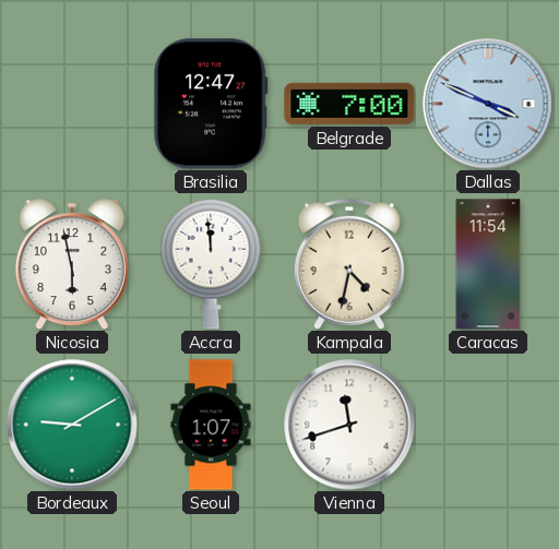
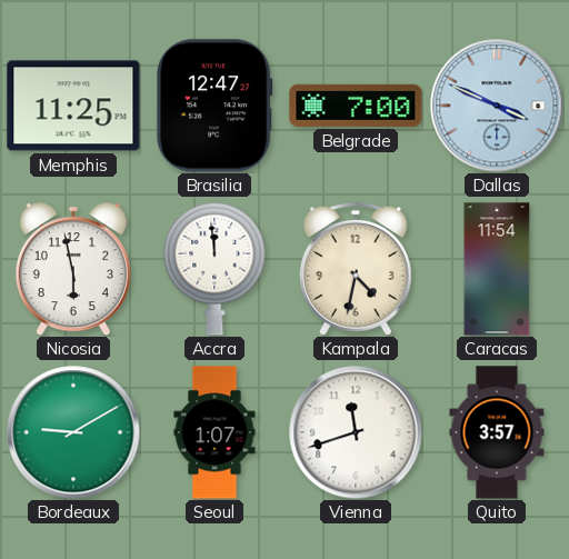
Memphis: none -> 11:25
Quito: none -> 3:57
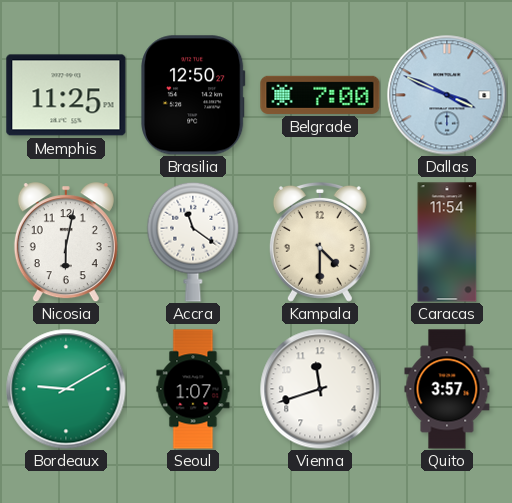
Brasilia: 12:47 -> 12:50
Nicosia: 5:58 -> 6:02
Accra: 11:59 -> 11:21
Kampala: 4:32 -> 4:30
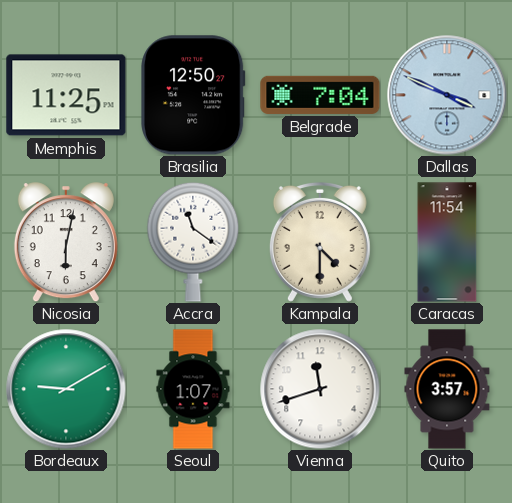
Belgrade: 7:00 -> 7:04
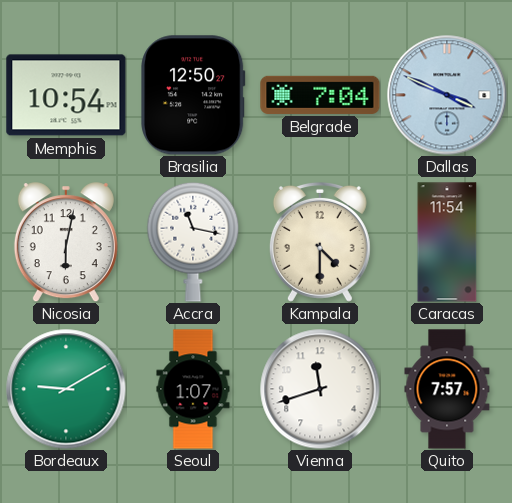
Memphis: 11:25 -> 10:54
Accra: 11:21 -> 11:17
Quito: 3:57 -> 7:57
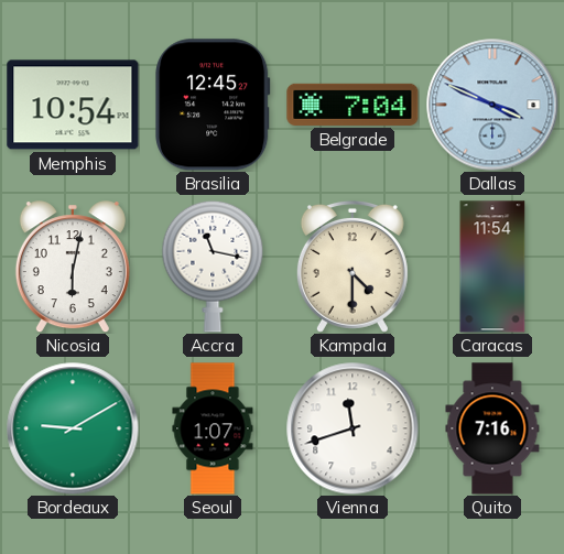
Brasilia: 12:50 -> 12:45
Quito: 7:57 -> 7:16
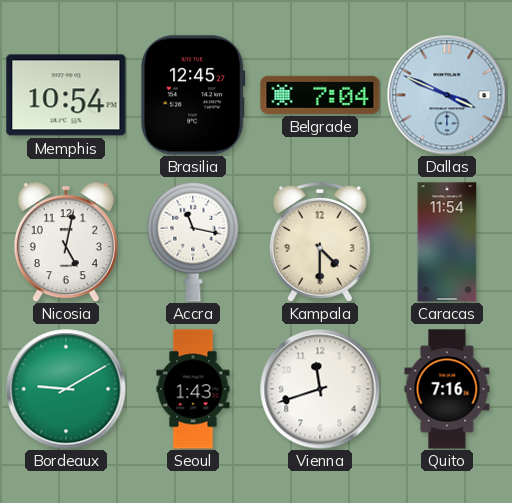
Nicosia: 6:02 -> 5:02
Seoul: 1:07 -> 1:43
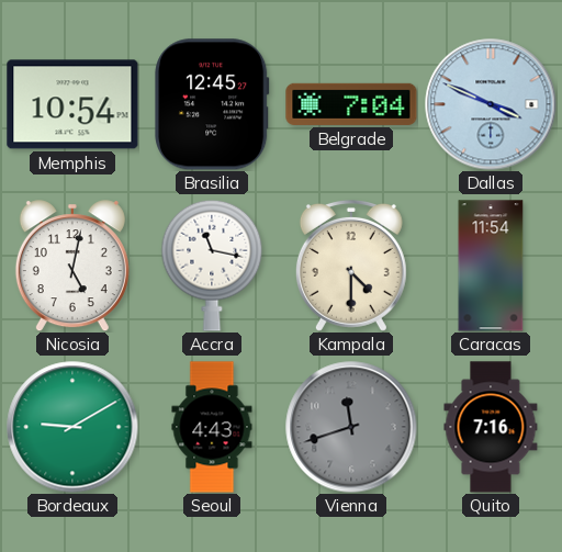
Seoul: 1:43 -> 4:43
Vienna dial: white -> grey
